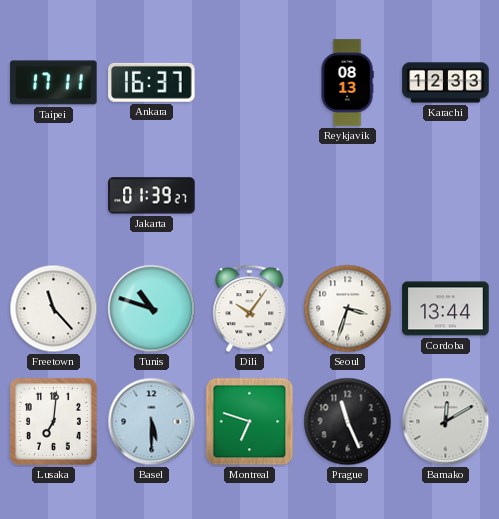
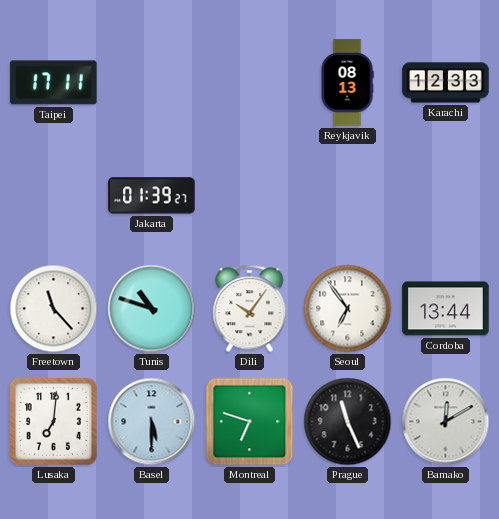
Ankara: 16:37 -> none
Seoul: 3:33 -> 6:54
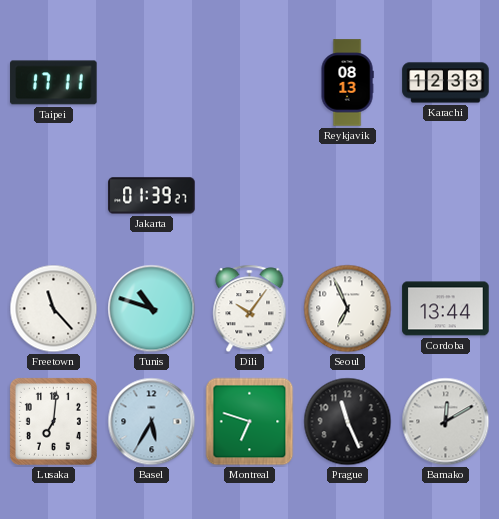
Seoul: 6:54 -> 6:56
Basel: 5:30 -> 5:35
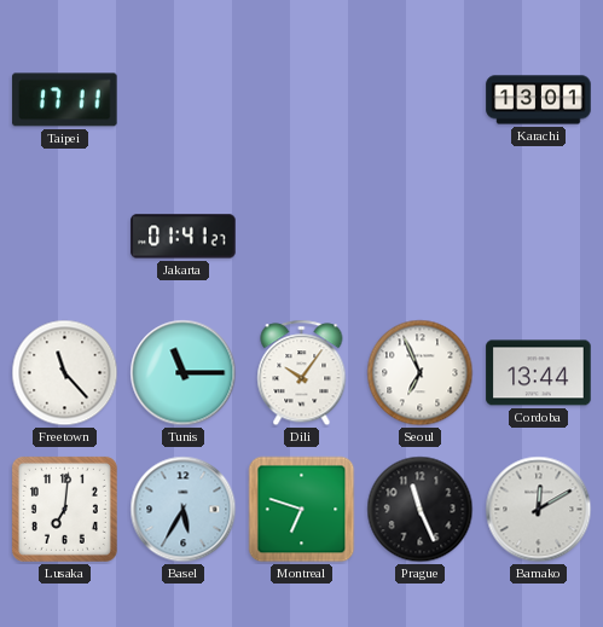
Reykjavik: 08:13 -> none
Karachi: 12:33 -> 13:01
Jakarta: 01:39 -> 01:41
Tunis: 10:48 -> 11:15
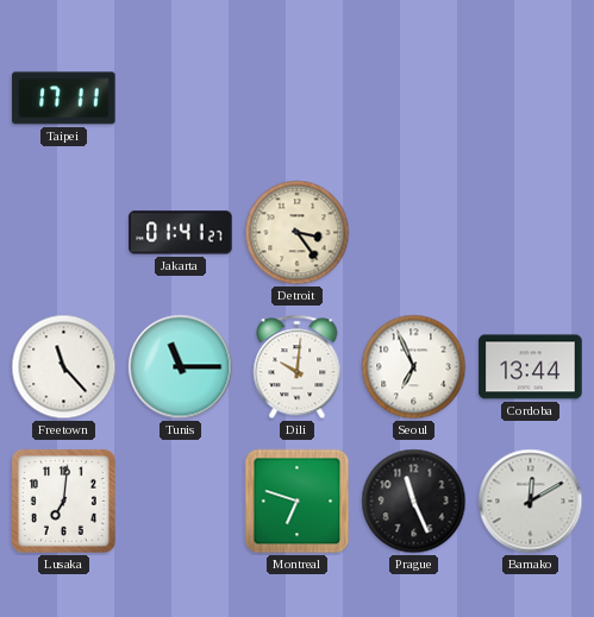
Karachi: 13:01 -> none
Detroit: none -> 3:24
Dili: 10:06 -> 10:01
Basel: 5:35 -> none
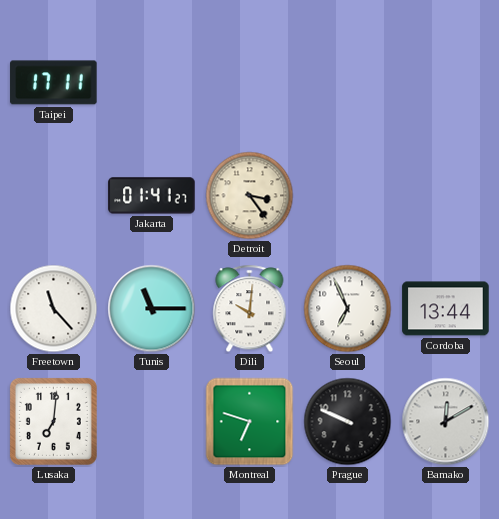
Prague: 11:26 -> 9:49
